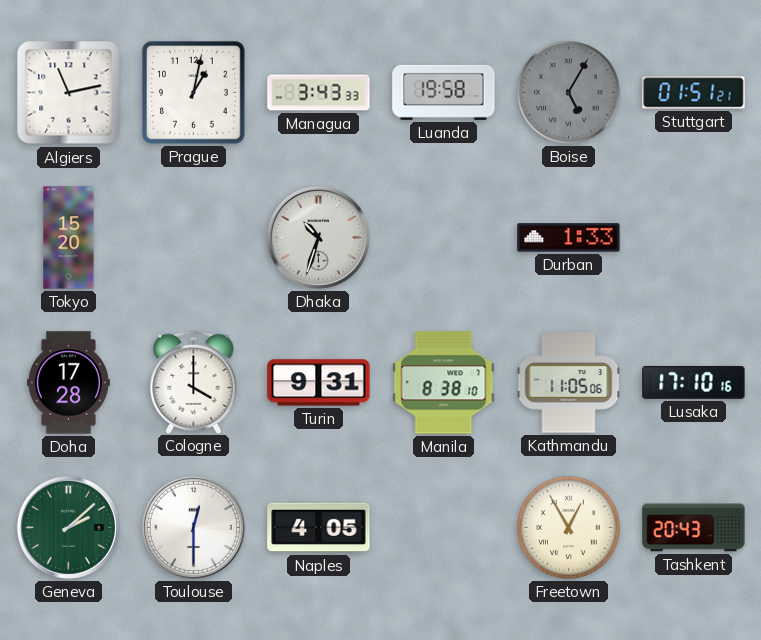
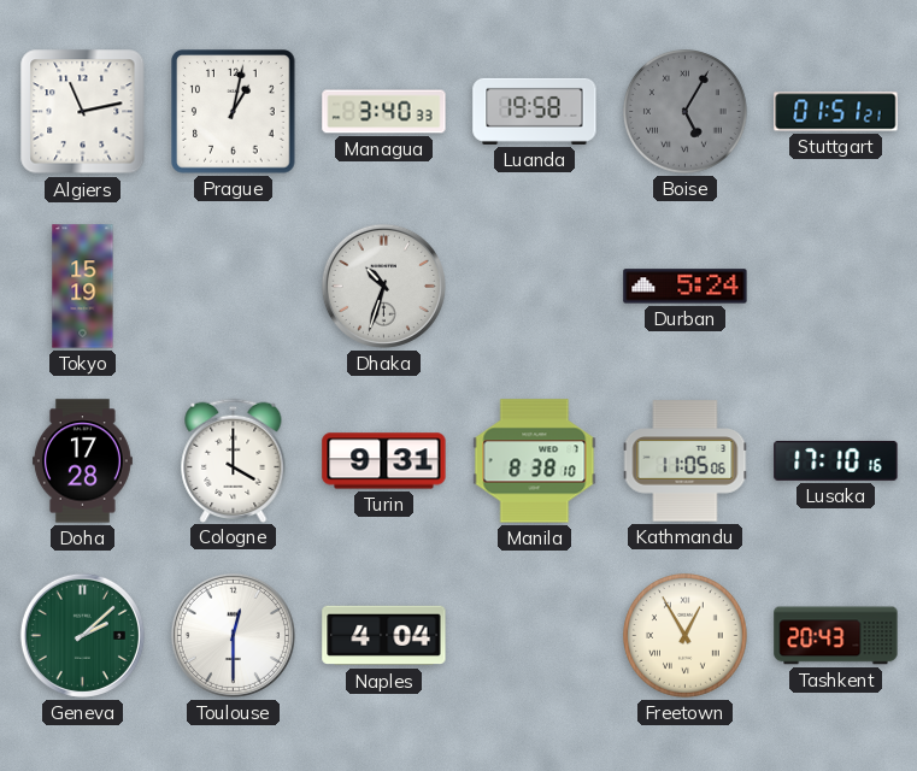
Managua: 3:43 -> 3:40
Tokyo: 15:20 -> 15:19
Durban: 1:33 -> 5:24
Naples: 4:05 -> 4:04
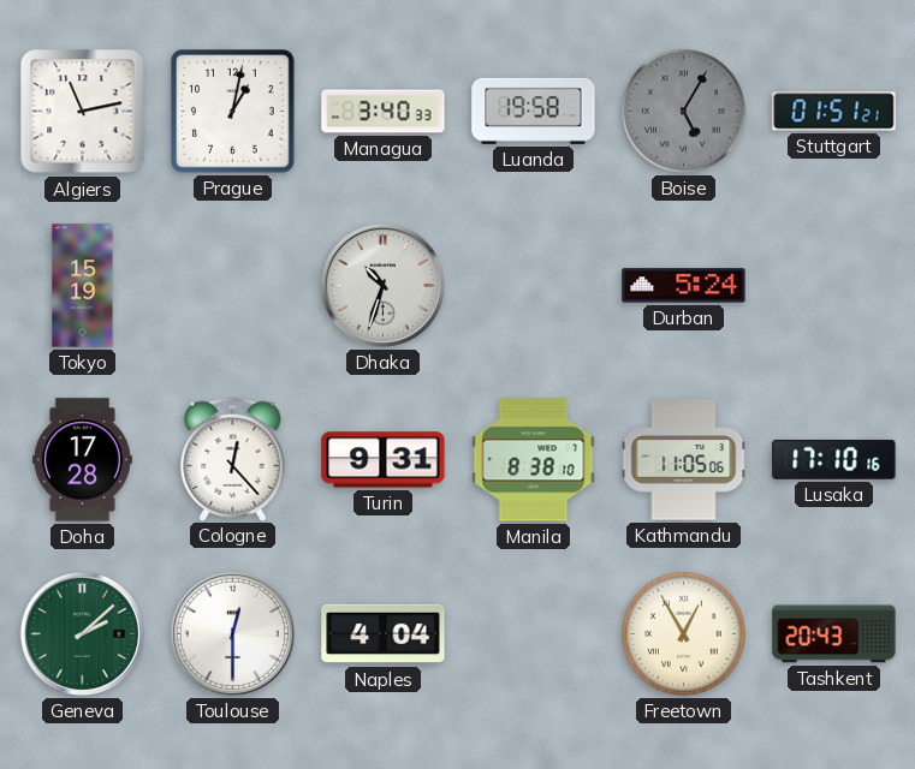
Cologne: 4:00 -> 12:23
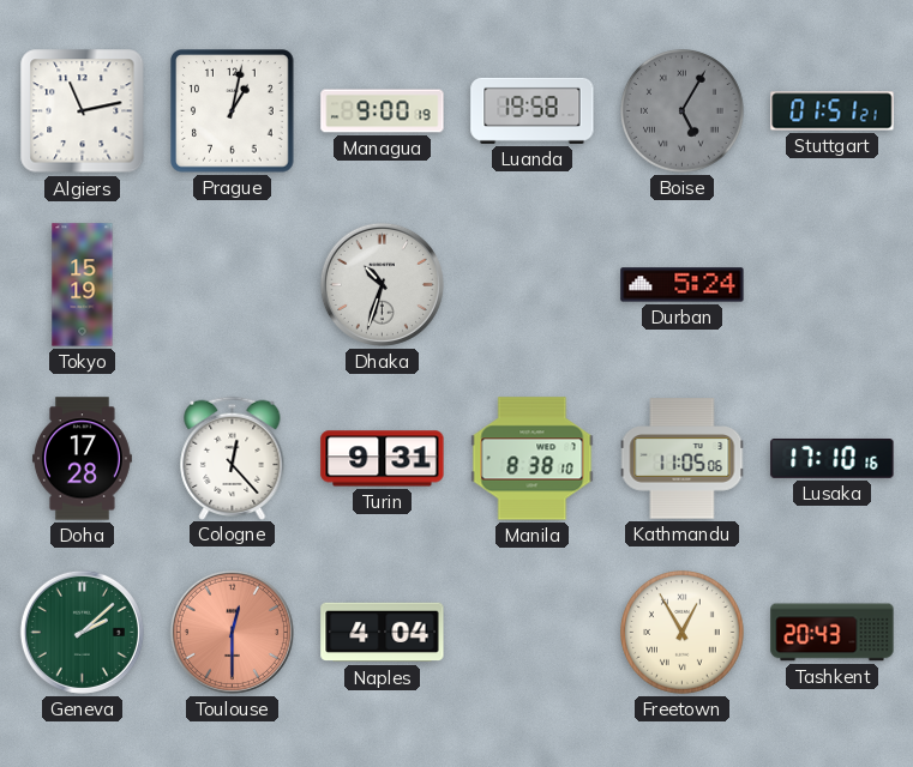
Managua: 3:40 -> 9:00
Toulouse dial: white -> salmon
